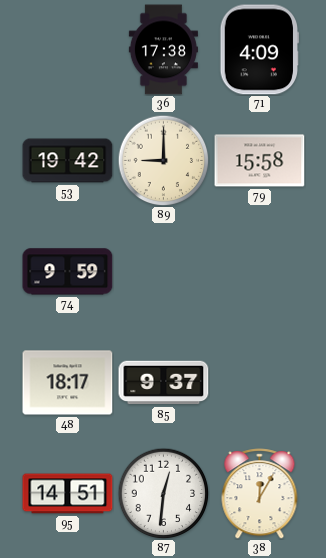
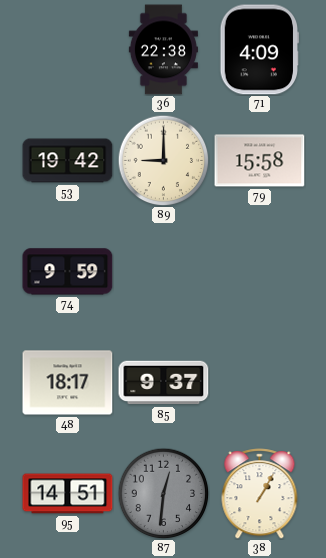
36: 17:38 -> 22:38
87 dial: white -> grey
38: 12:05 -> 1:05
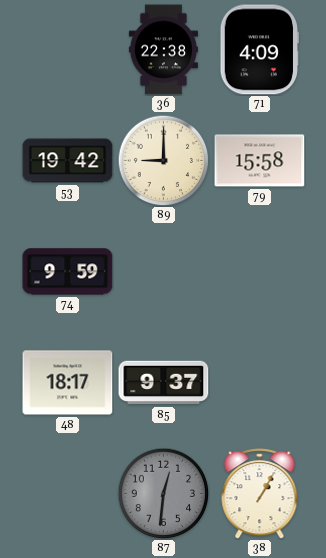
95: 14:51 -> none
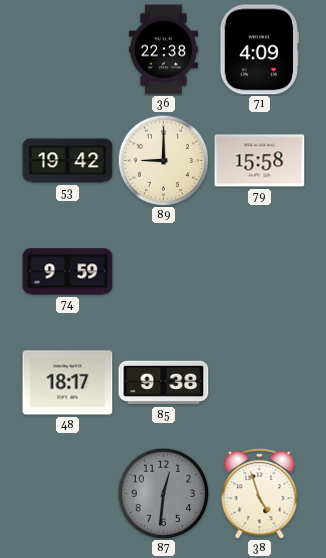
85: 9:37 -> 9:38
38: 1:05 -> 4:57
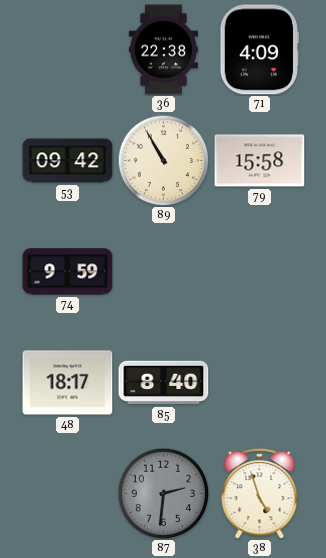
53: 19:42 -> 09:42
89: 9:00 -> 10:55
85: 9:38 -> 8:40
87: 12:31 -> 2:31
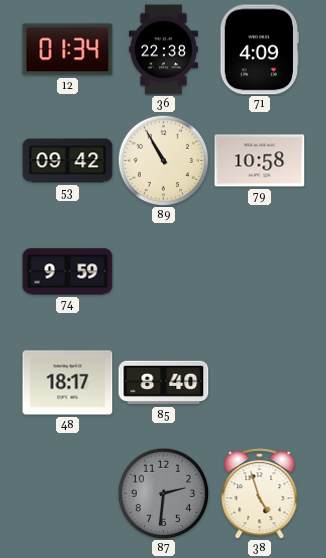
12: none -> 01:34
79: 15:58 -> 10:58
